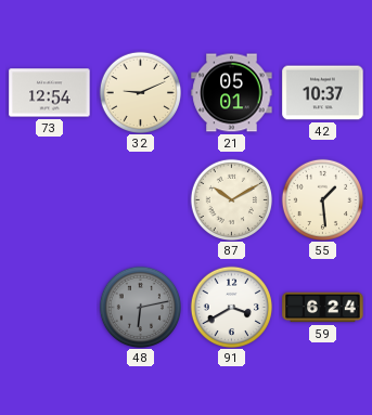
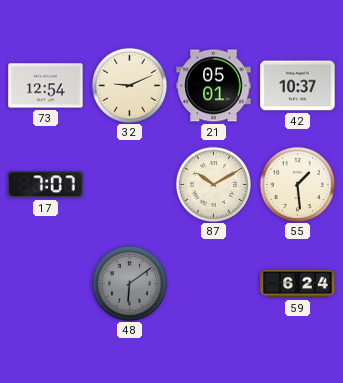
17: none -> 7:07
48: 6:13 -> 6:09
91: 3:40 -> none
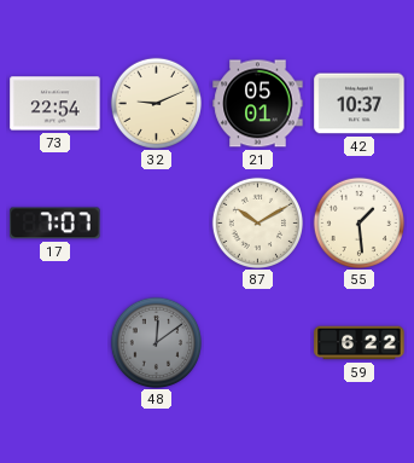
73: 12:54 -> 22:54
48: 6:09 -> 12:09
59: 6:24 -> 6:22
